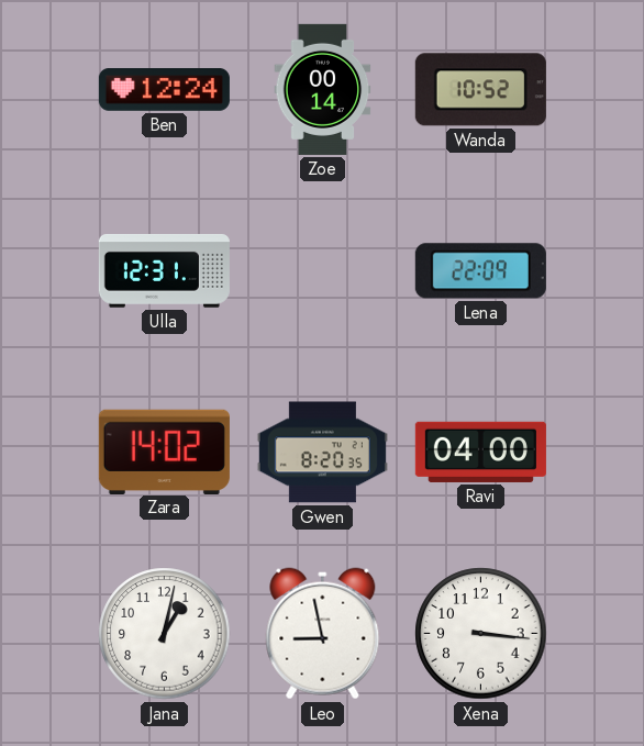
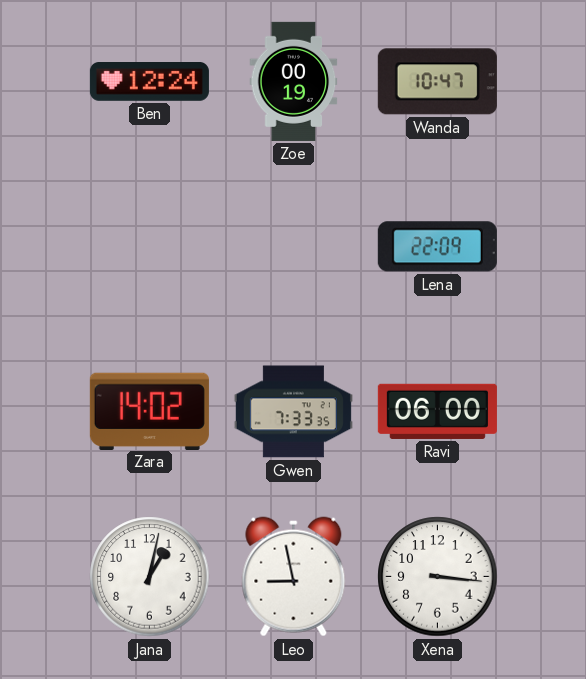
Zoe: 00:14 -> 00:19
Wanda: 10:52 -> 10:47
Ulla: 12:31 -> none
Gwen: 8:20 -> 7:33
Ravi: 04:00 -> 06:00
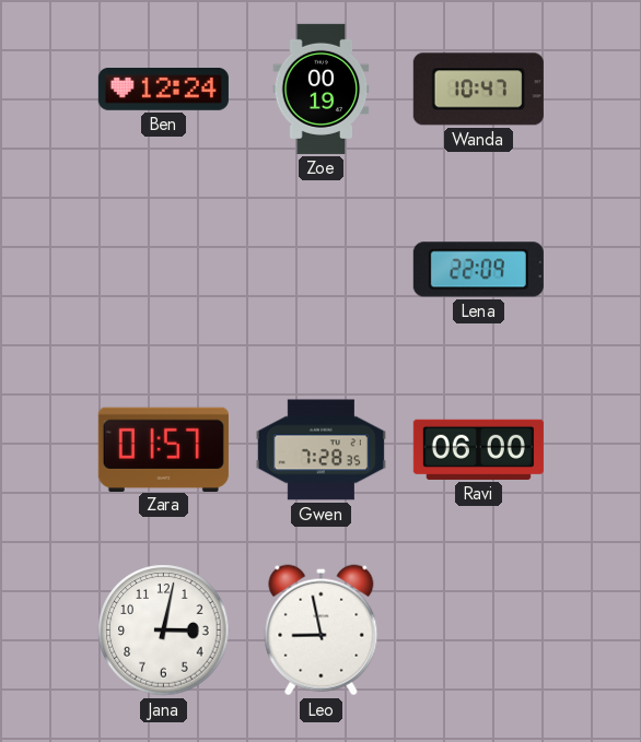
Zara: 14:02 -> 01:57
Gwen: 7:33 -> 7:28
Jana: 1:02 -> 3:02
Xena: 3:16 -> none
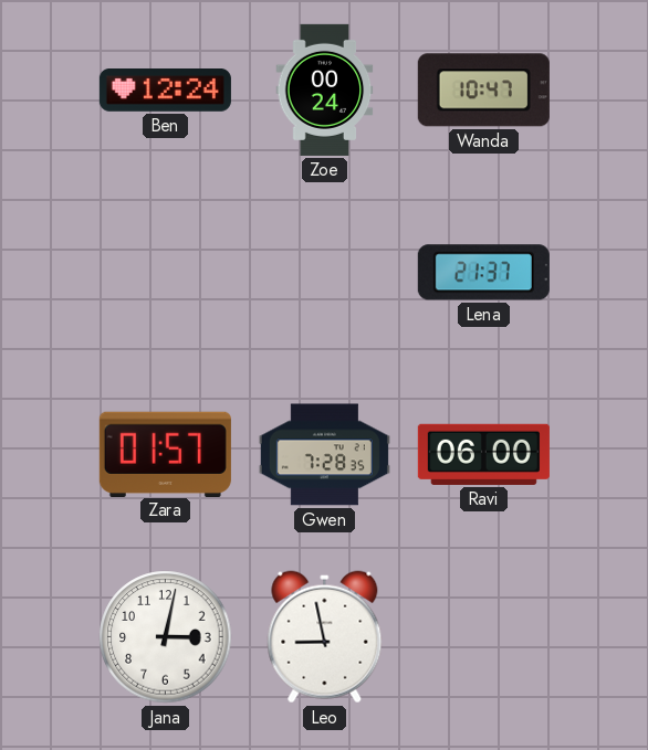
Zoe: 00:19 -> 00:24
Lena: 22:09 -> 21:37
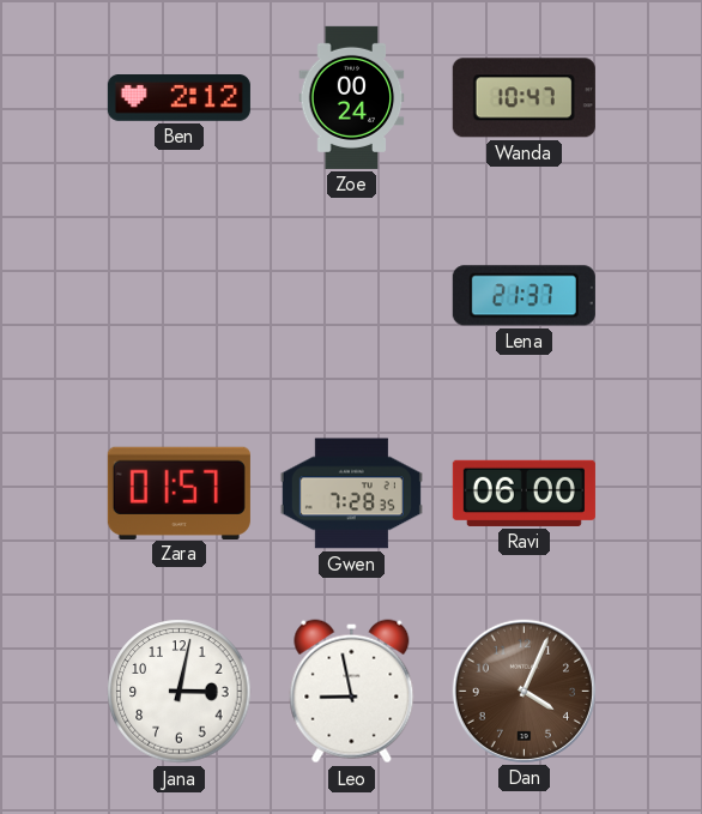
Ben: 12:24 -> 2:12
Dan: none -> 4:04
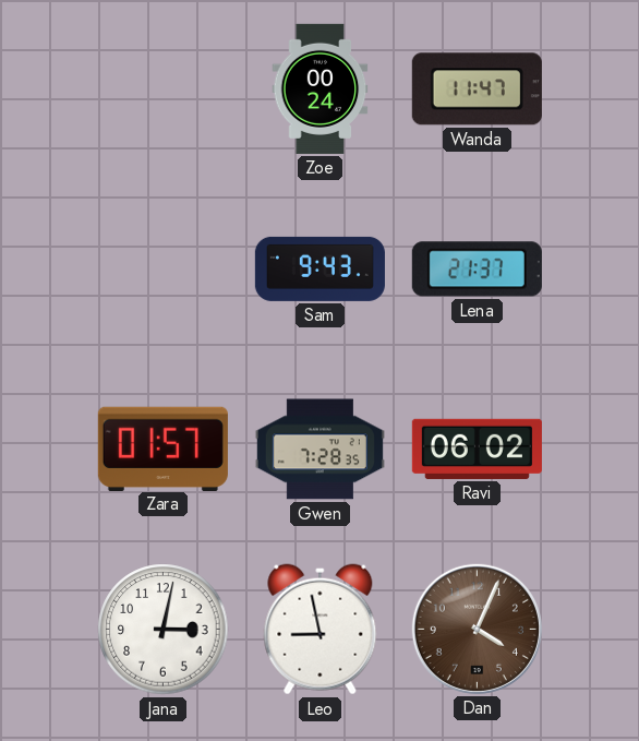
Ben: 2:12 -> none
Wanda: 10:47 -> 11:47
Sam: none -> 9:43
Ravi: 06:00 -> 06:02
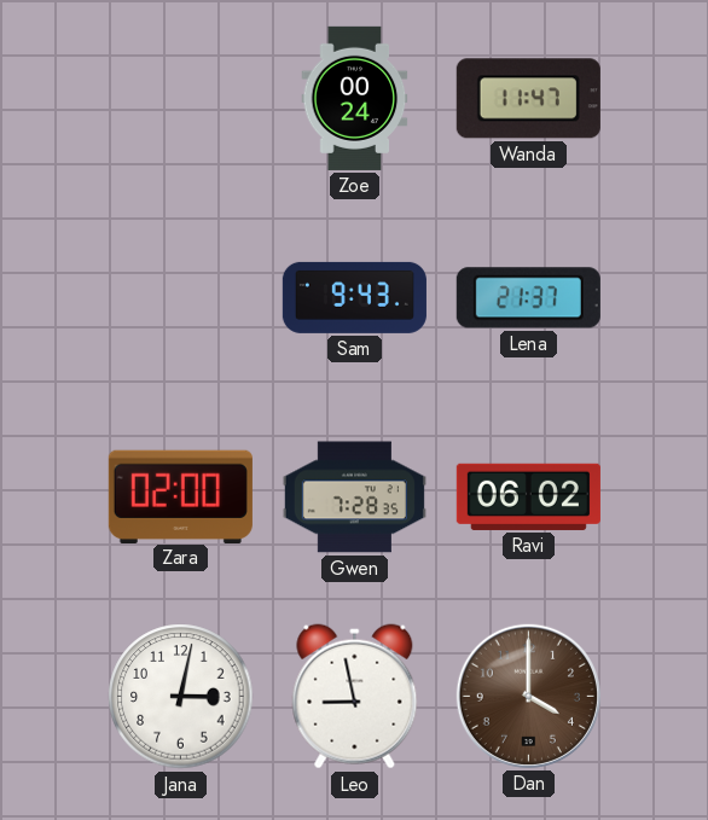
Zara: 01:57 -> 02:00
Dan: 4:04 -> 4:00
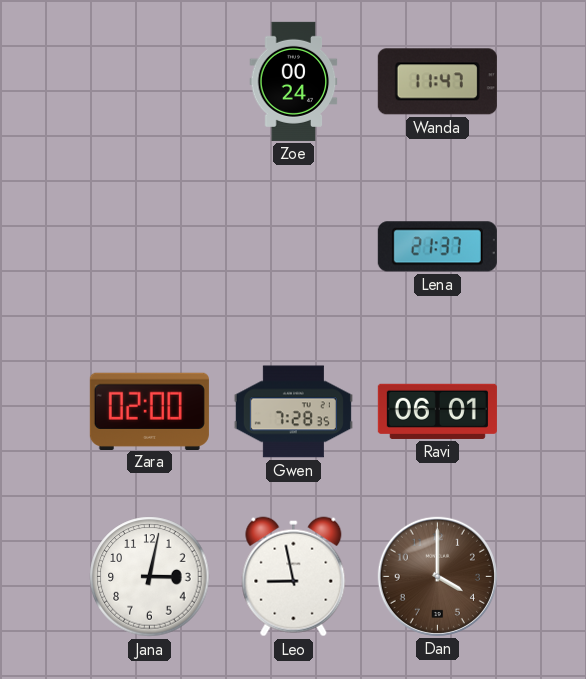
Sam: 9:43 -> none
Ravi: 06:02 -> 06:01
